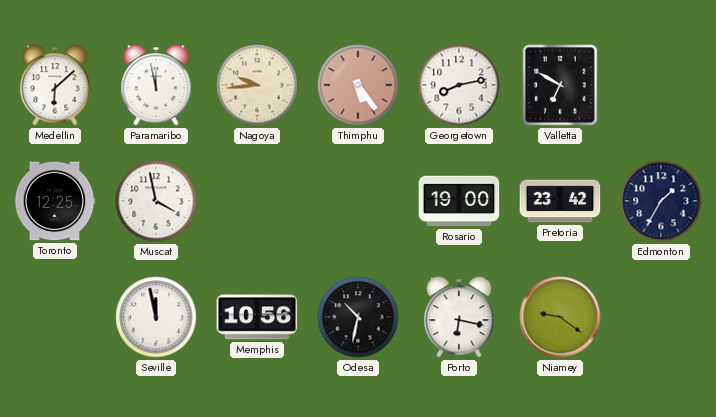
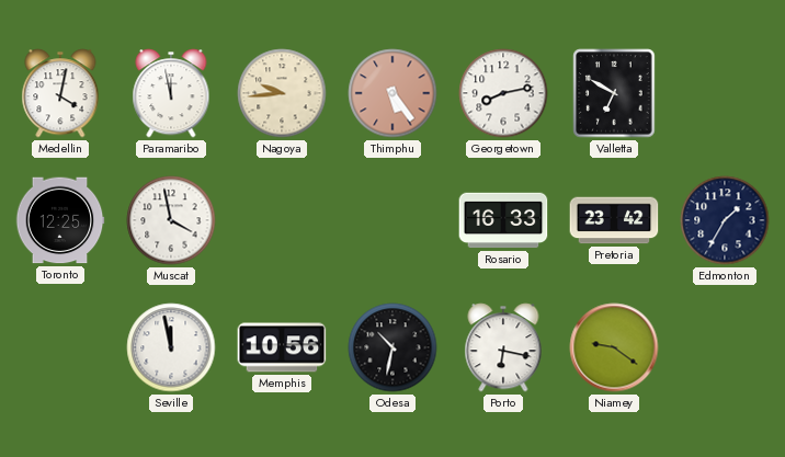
Medellin: 6:08 -> 4:02
Rosario: 19:00 -> 16:33
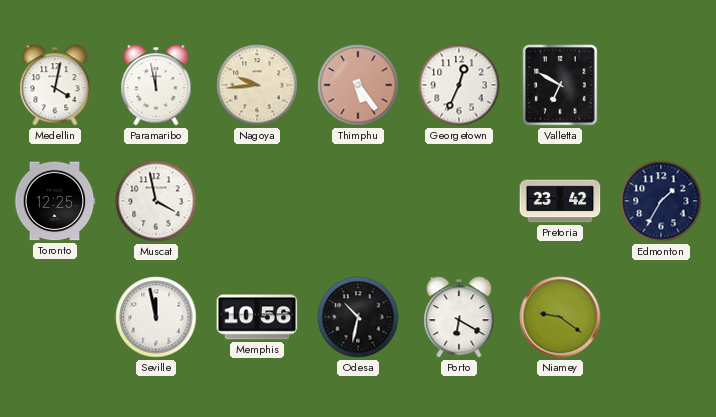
Georgetown: 8:13 -> 12:34
Rosario: 16:33 -> none
Porto: 6:17 -> 6:20
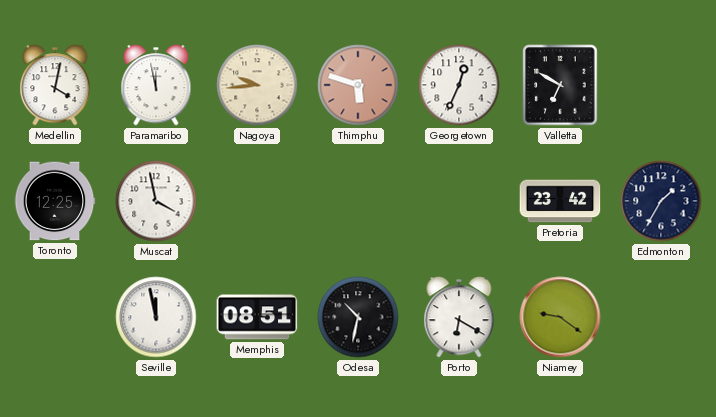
Thimphu: 5:24 -> 5:48
Memphis: 10:56 -> 08:51
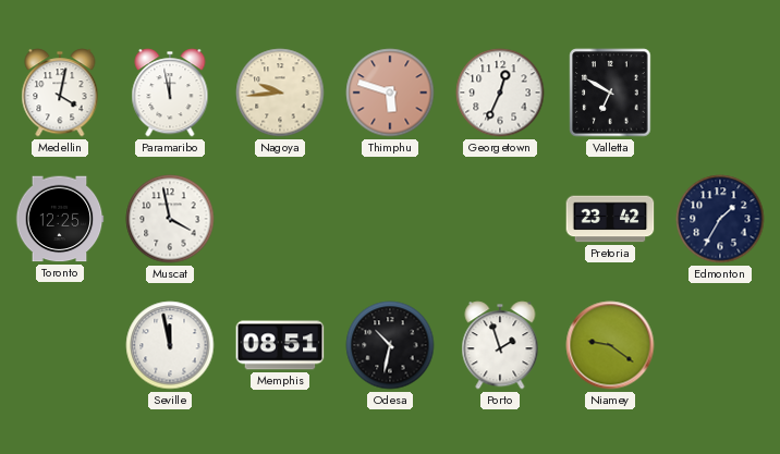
Porto: 6:20 -> 1:57
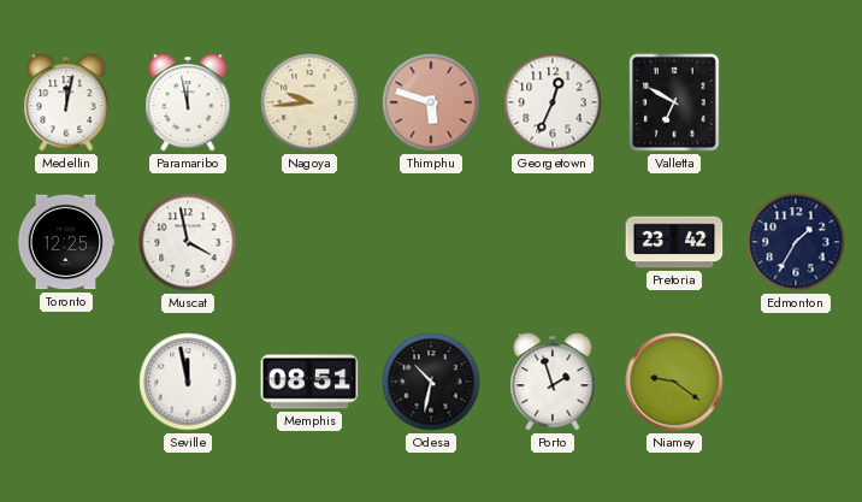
Medellin: 4:02 -> 12:02
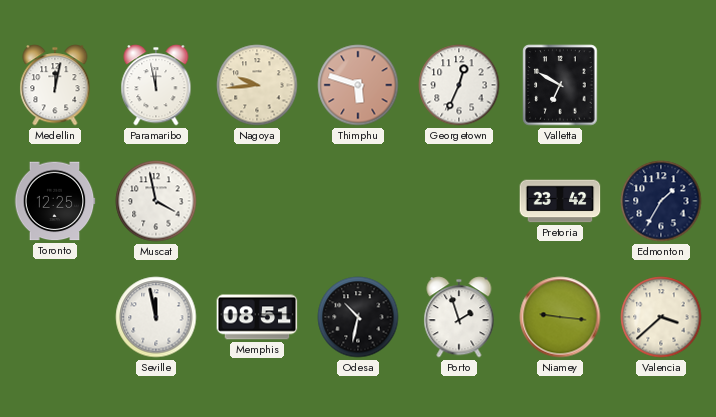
Niamey: 9:21 -> 9:16
Valencia: none -> 3:38
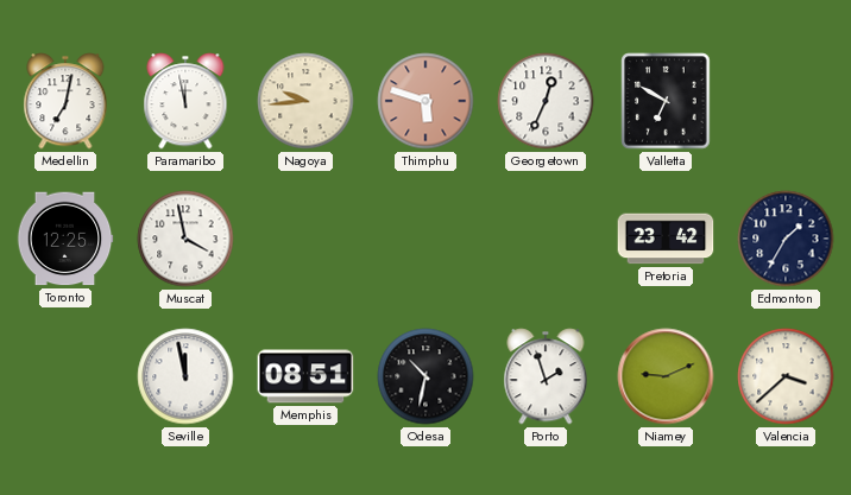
Medellin: 12:02 -> 7:02
Niamey: 9:16 -> 9:11
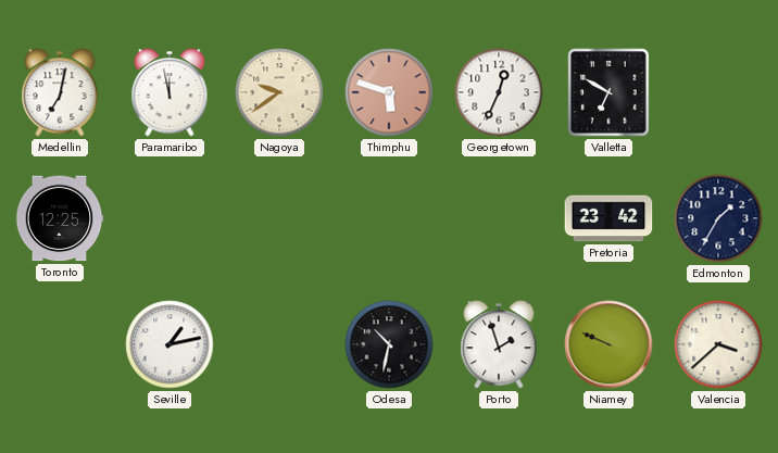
Nagoya: 9:44 -> 9:39
Muscat: 3:58 -> none
Seville: 11:58 -> 1:13
Memphis: 08:51 -> none
Niamey: 9:11 -> 9:49
